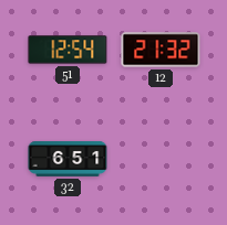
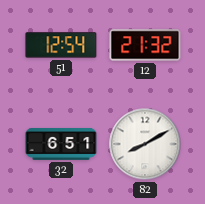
82: none -> 8:10
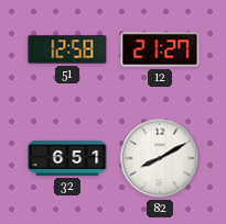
51: 12:54 -> 12:58
12: 21:32 -> 21:27
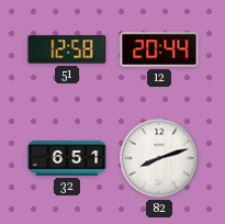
12: 21:27 -> 20:44
82: 8:10 -> 8:12
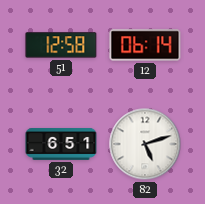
12: 20:44 -> 06:14
82: 8:12 -> 5:12
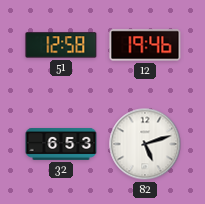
12: 06:14 -> 19:46
32: 6:51 -> 6:53
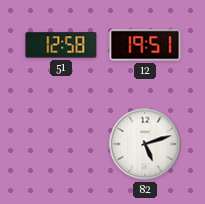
12: 19:46 -> 19:51
32: 6:53 -> none
